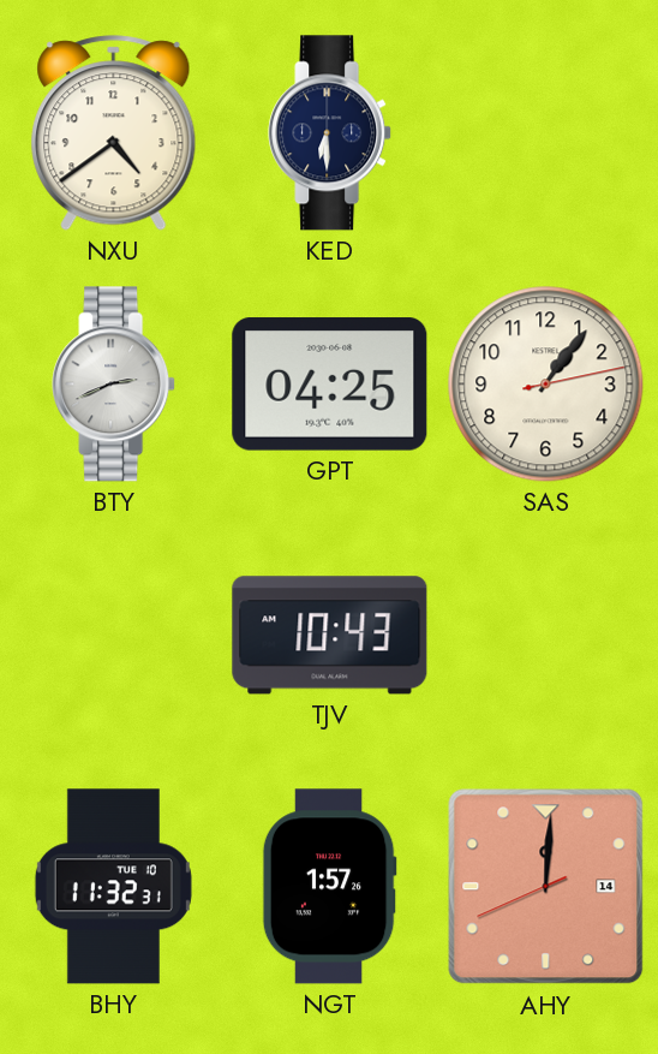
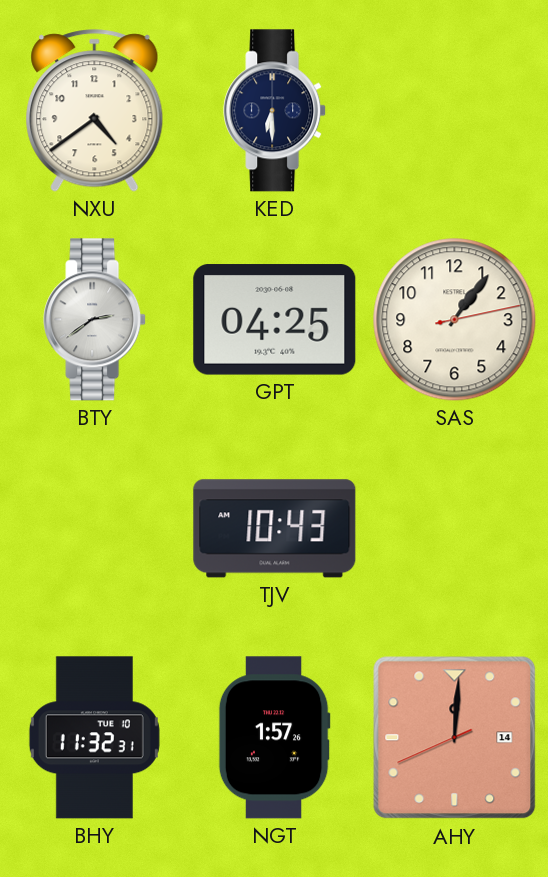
BTY: 2:41 -> 2:39
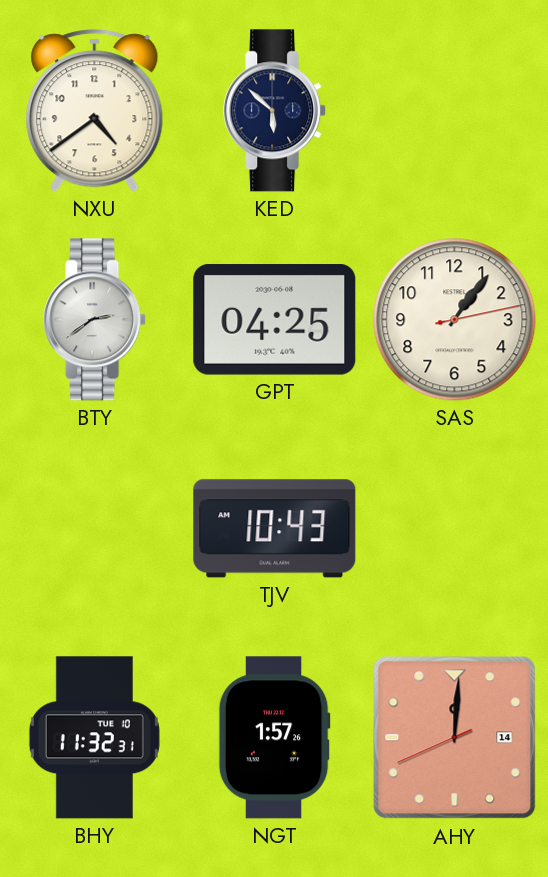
KED: 6:30 -> 5:52
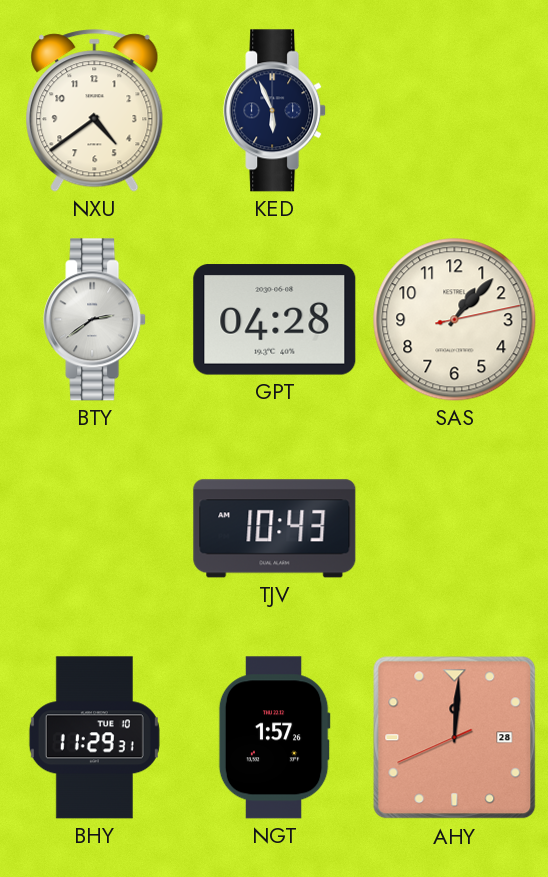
KED: 5:52 -> 5:56
GPT: 04:25 -> 04:28
SAS: 1:06 -> 1:07
BHY: 11:32 -> 11:29
AHY date: 14 -> 28
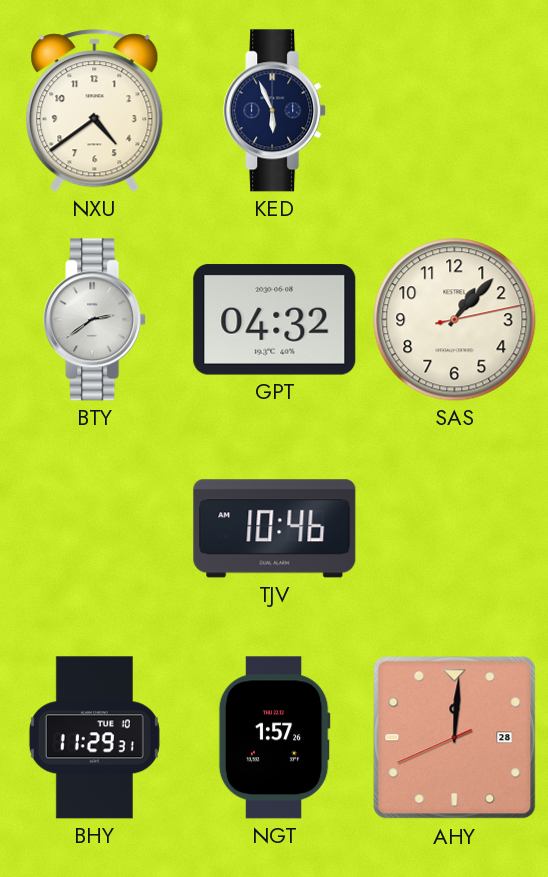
GPT: 04:28 -> 04:32
TJV: 10:43 -> 10:46
